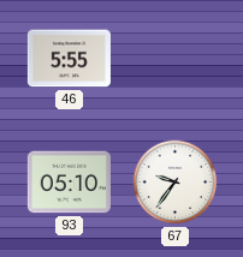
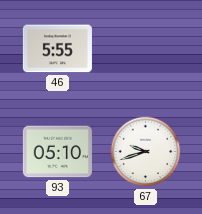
67: 9:36 -> 9:42
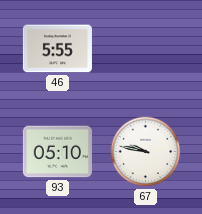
67: 9:42 -> 9:47
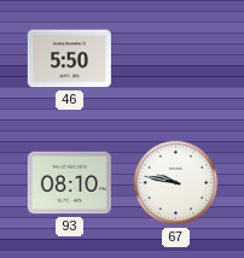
46: 5:55 -> 5:50
93: 05:10 -> 08:10
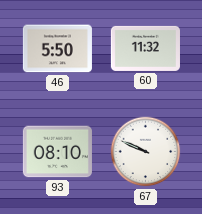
60: none -> 11:32
67: 9:47 -> 9:49
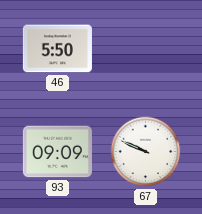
60: 11:32 -> none
93: 08:10 -> 09:09
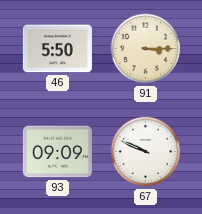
91: none -> 3:15
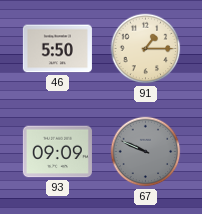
91: 3:15 -> 1:15
67 dial: white -> grey
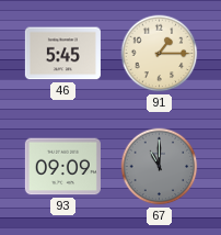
46: 5:50 -> 5:45
67: 9:49 -> 11:00
